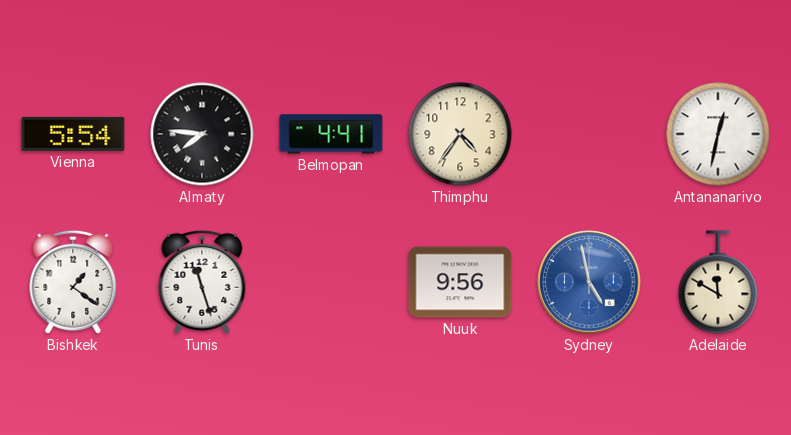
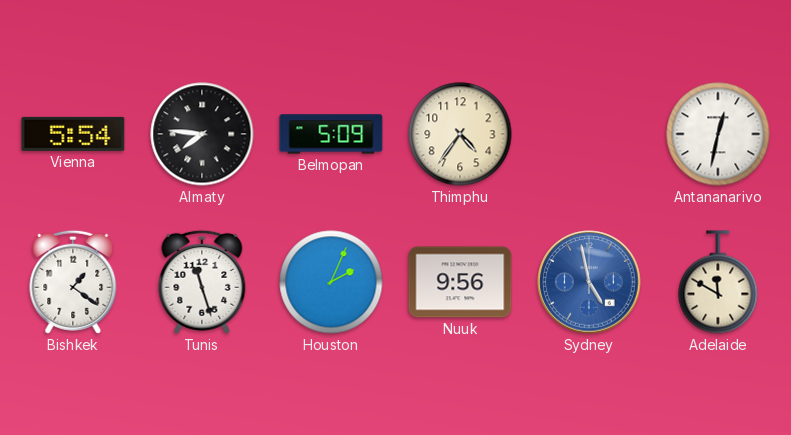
Belmopan: 4:41 -> 5:09
Houston: none -> 2:04
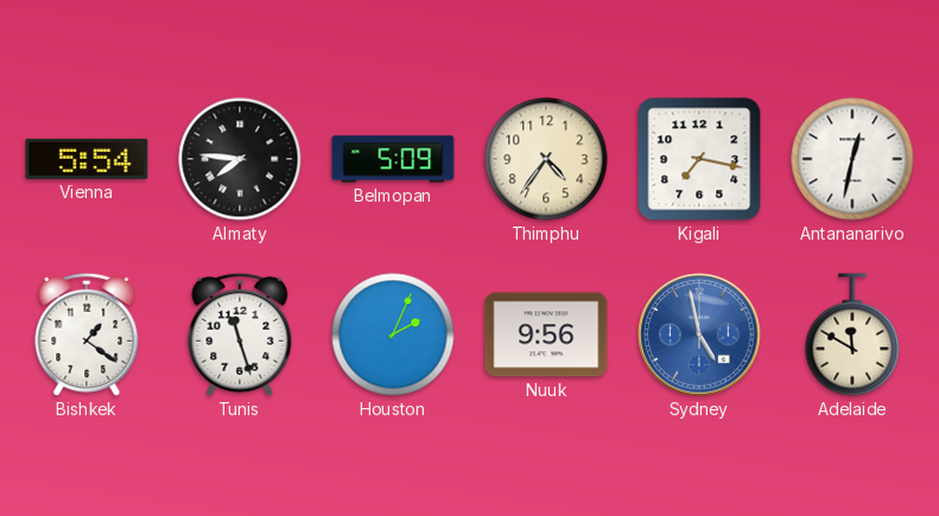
Kigali: none -> 7:17
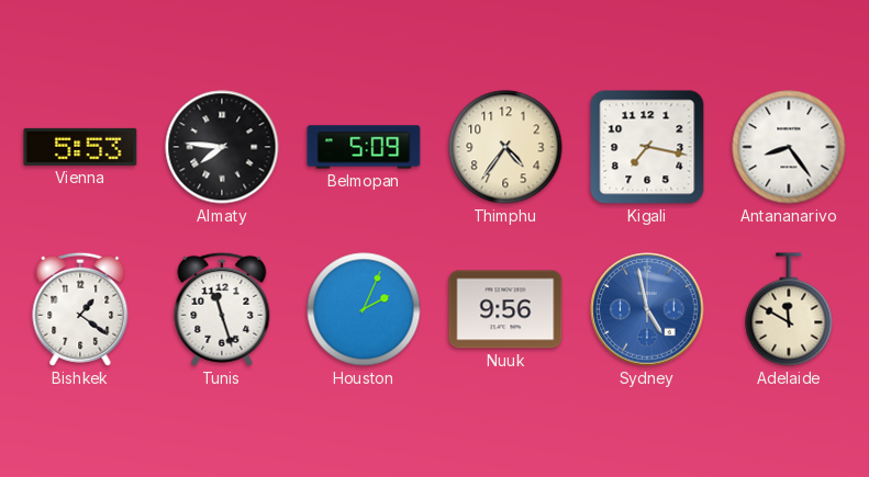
Vienna: 5:54 -> 5:53
Antananarivo: 12:32 -> 8:24
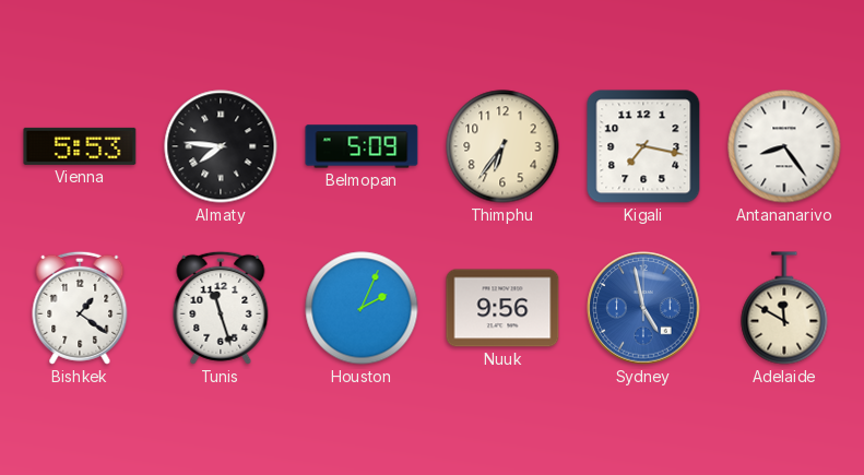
Thimphu: 4:36 -> 6:36
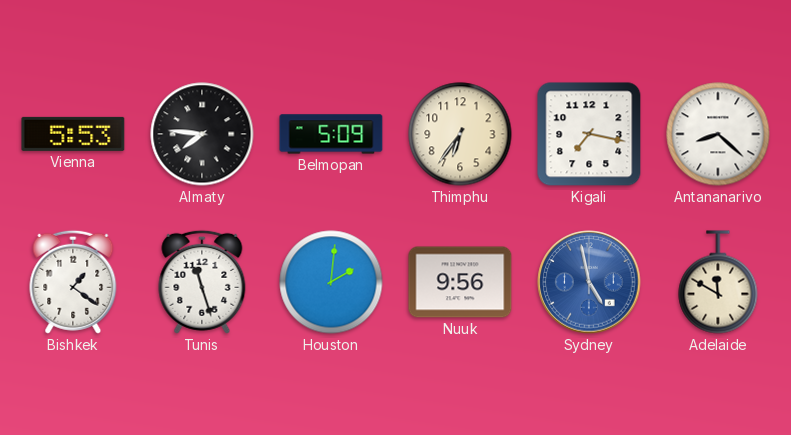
Antananarivo: 8:24 -> 8:22
Houston: 2:04 -> 2:01
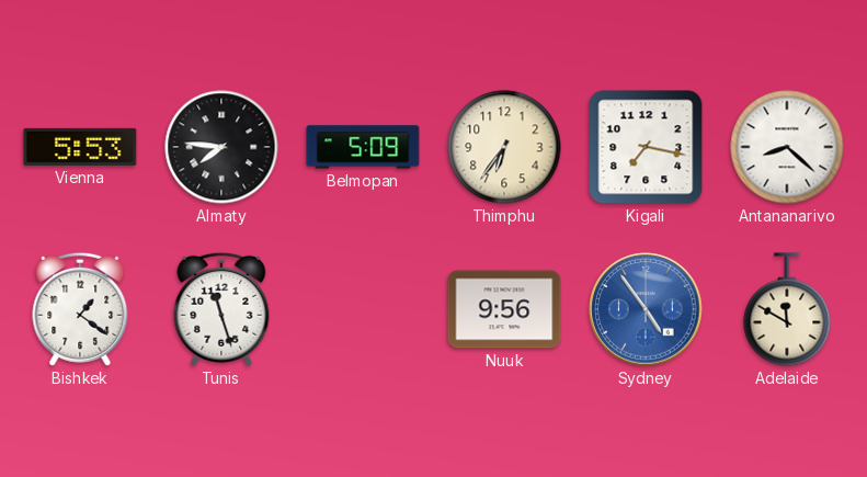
Houston: 2:01 -> none
Sydney: 4:58 -> 4:54
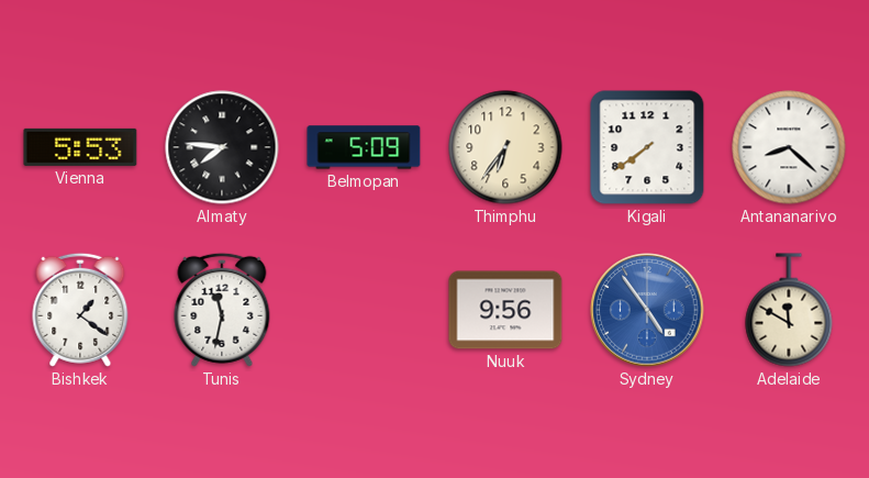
Kigali: 7:17 -> 7:39
Tunis: 11:27 -> 11:32
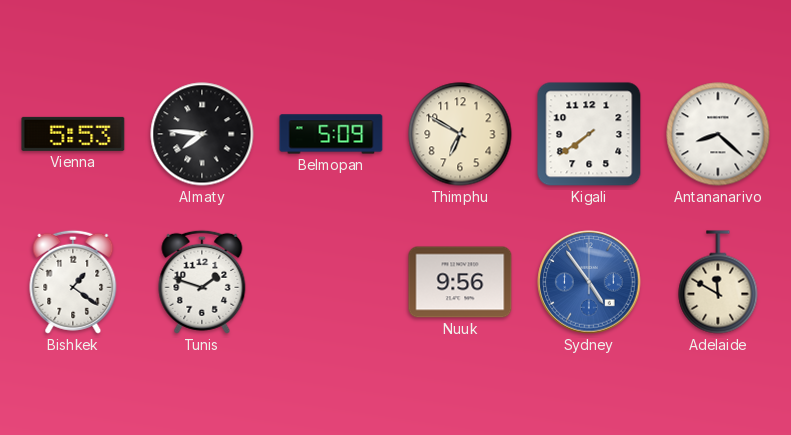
Thimphu: 6:36 -> 6:50
Tunis: 11:32 -> 1:48
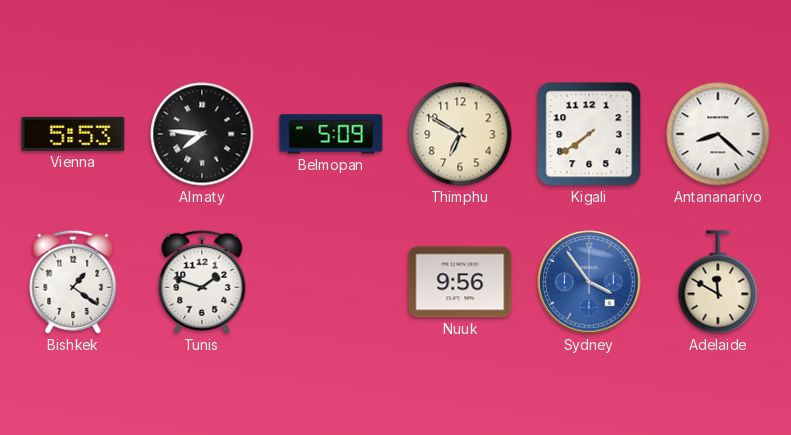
Sydney: 4:54 -> 3:54
